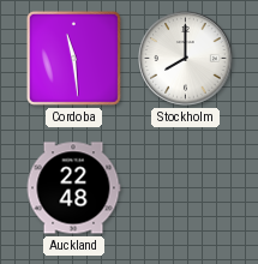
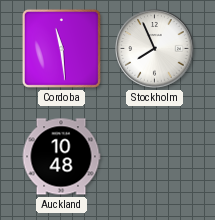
Stockholm: 8:00 -> 7:56
Auckland: 22:48 -> 10:48
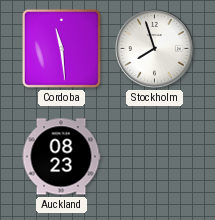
Stockholm: 7:56 -> 7:57
Auckland: 10:48 -> 08:23
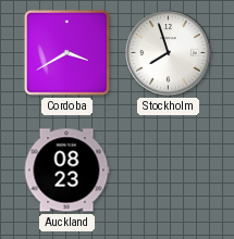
Cordoba: 11:29 -> 3:40
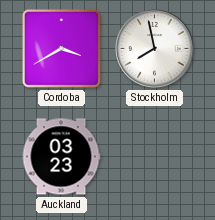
Stockholm: 7:57 -> 7:58
Auckland: 08:23 -> 03:23
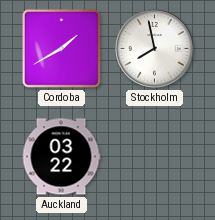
Cordoba: 3:40 -> 1:40
Auckland: 03:23 -> 03:22
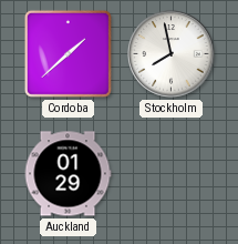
Cordoba: 1:40 -> 1:38
Auckland: 03:22 -> 01:29
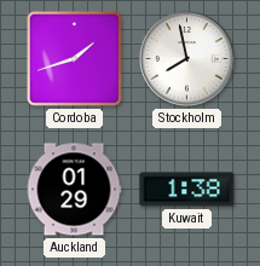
Cordoba: 1:38 -> 1:42
Kuwait: none -> 1:38
